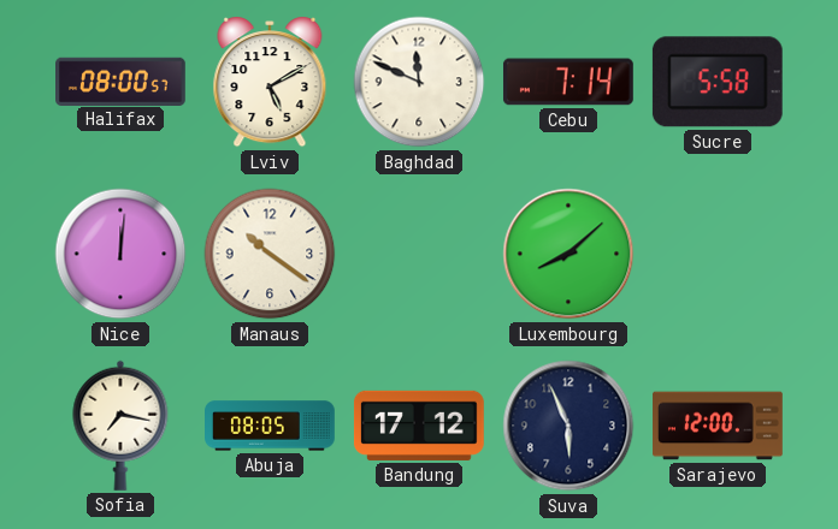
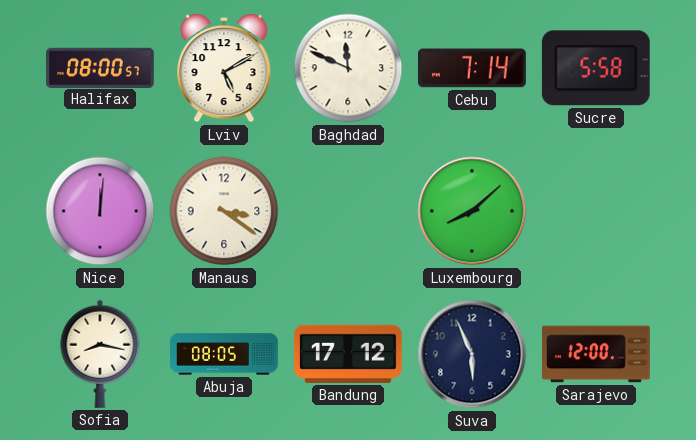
Manaus: 10:21 -> 3:21
Sofia: 7:17 -> 8:17
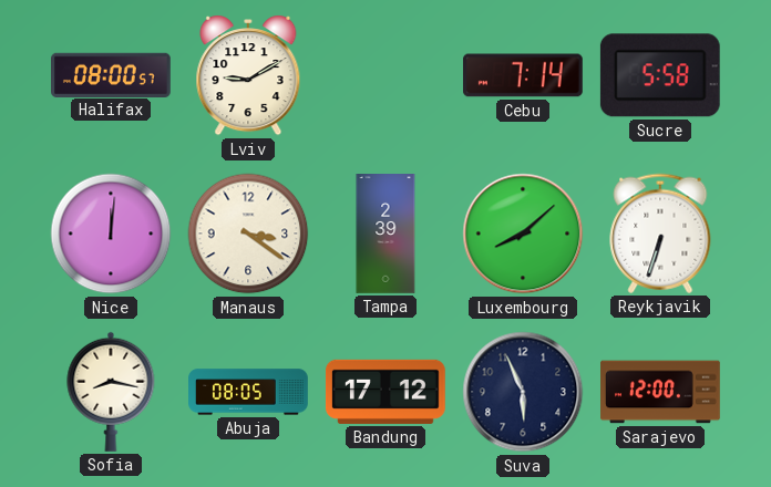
Lviv: 5:10 -> 9:10
Baghdad: 11:49 -> none
Tampa: none -> 2:39
Reykjavik: none -> 6:33
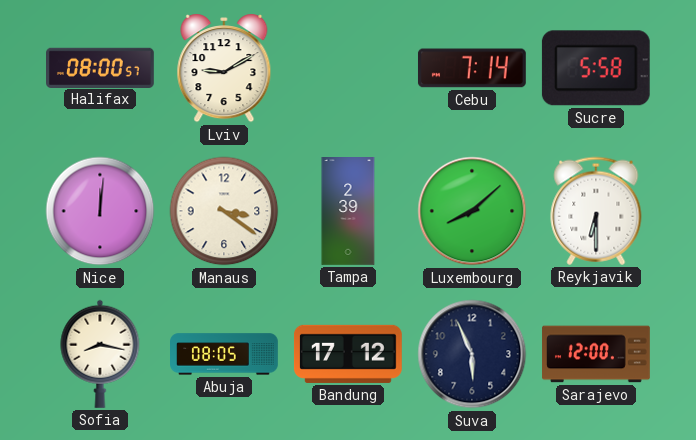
Reykjavik: 6:33 -> 6:30
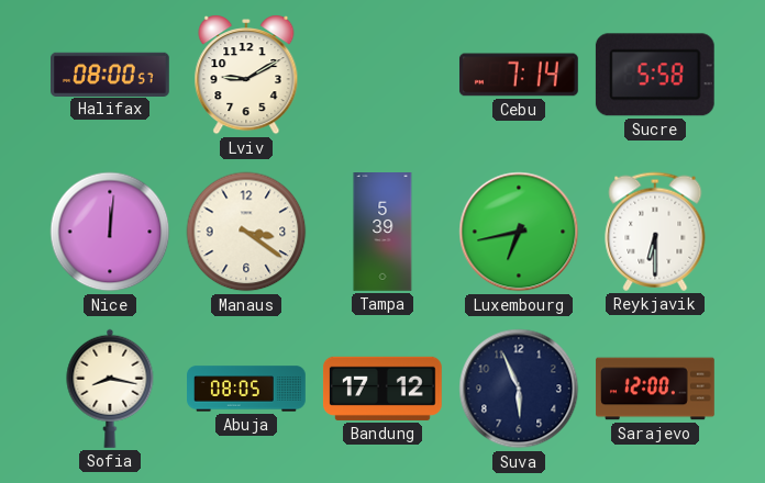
Tampa: 2:39 -> 5:39
Luxembourg: 8:08 -> 6:43
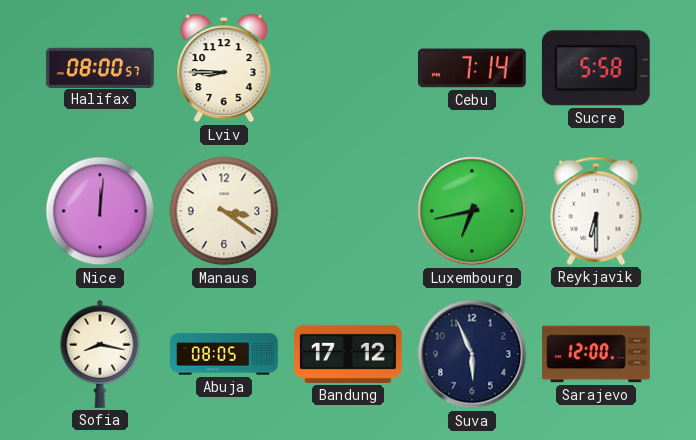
Lviv: 9:10 -> 8:45
Tampa: 5:39 -> none
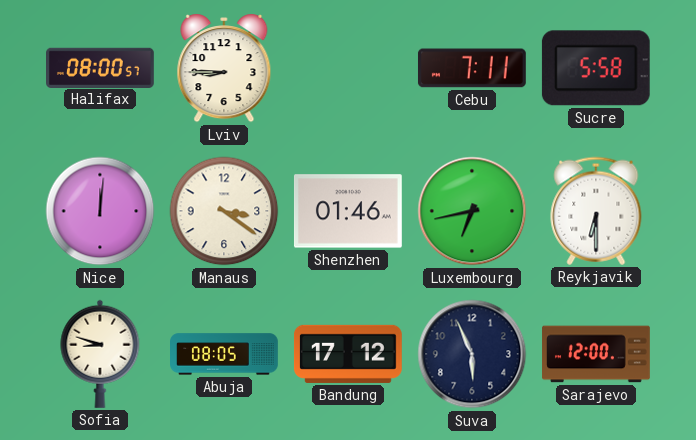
Cebu: 7:14 -> 7:11
Shenzhen: none -> 01:46
Sofia: 8:17 -> 8:48
